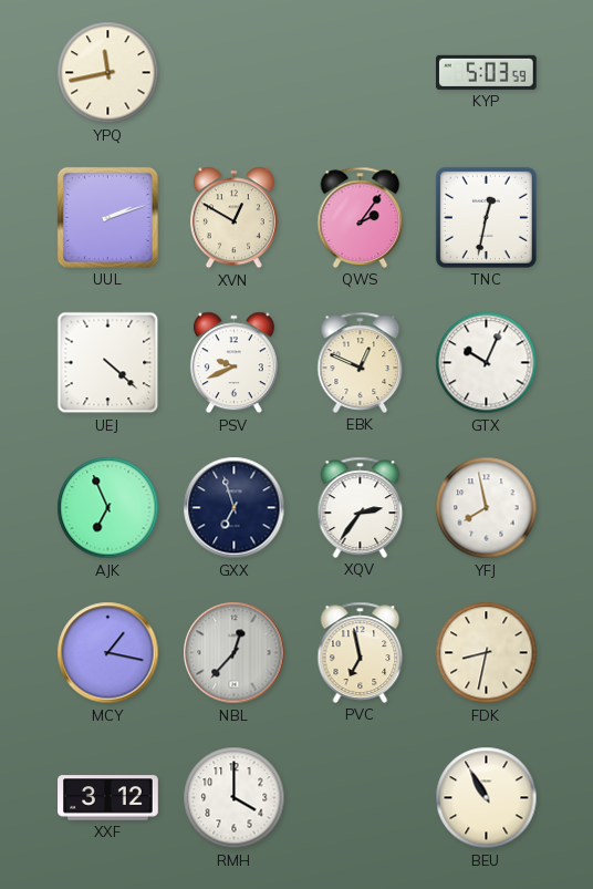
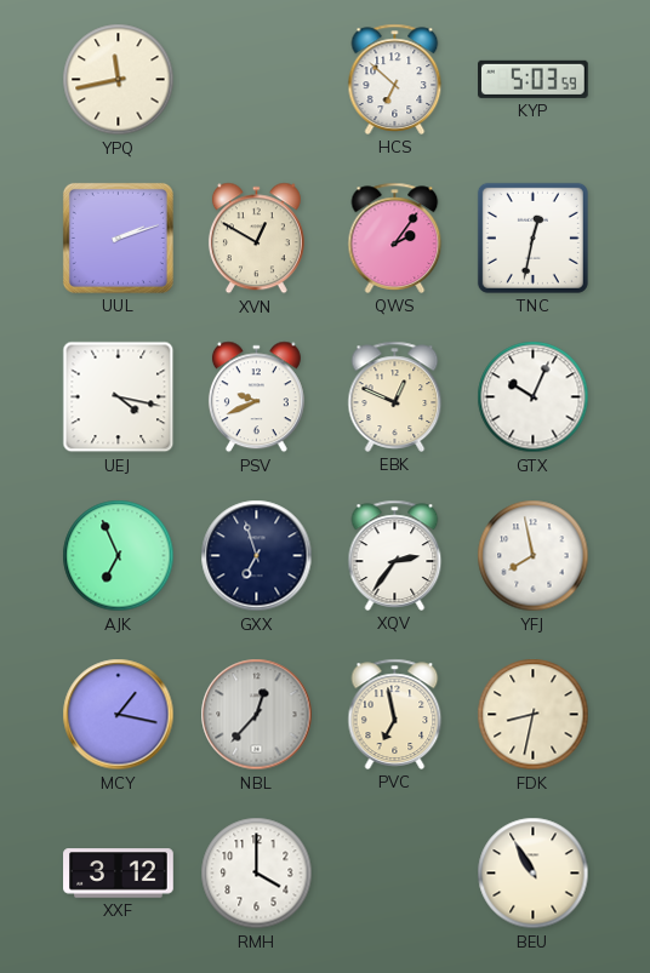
HCS: none -> 6:52
UEJ: 4:22 -> 4:17
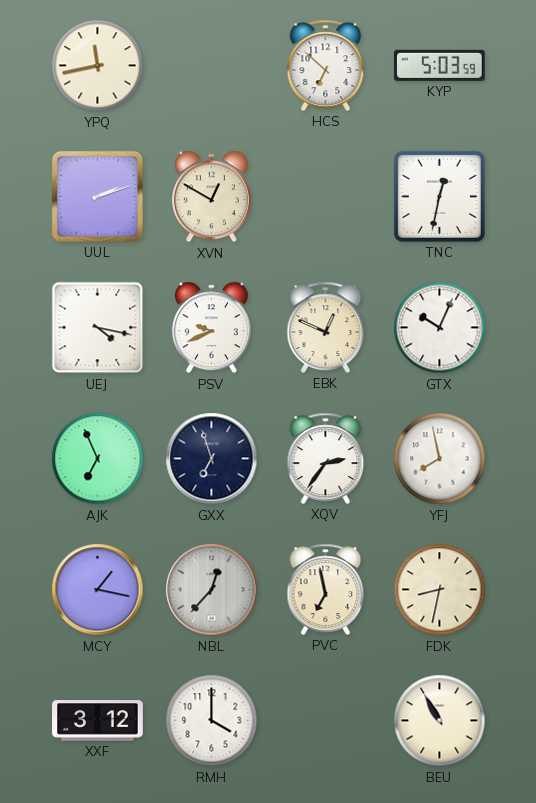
QWS: 2:06 -> none
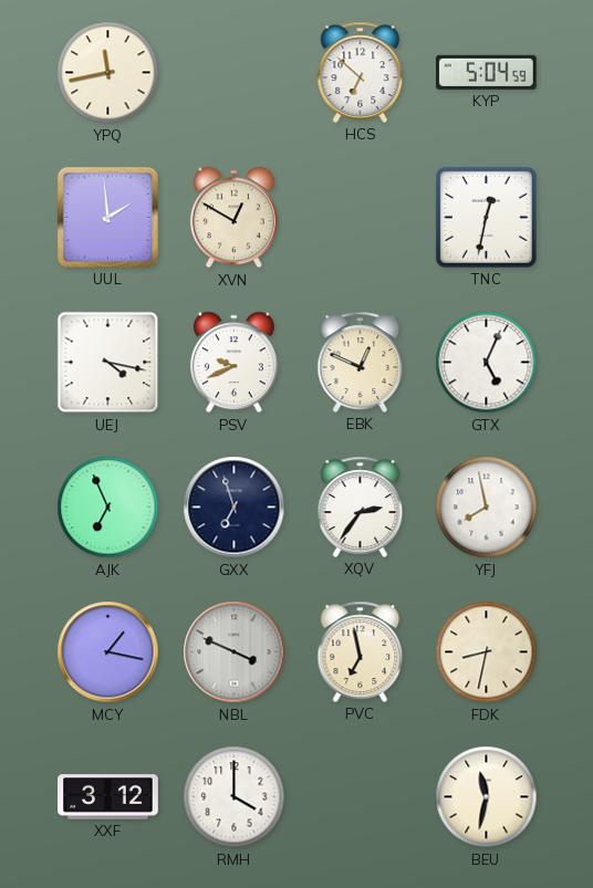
KYP: 5:03 -> 5:04
UUL: 2:12 -> 1:59
GTX: 10:04 -> 5:04
NBL: 12:37 -> 3:49
BEU: 10:55 -> 11:32
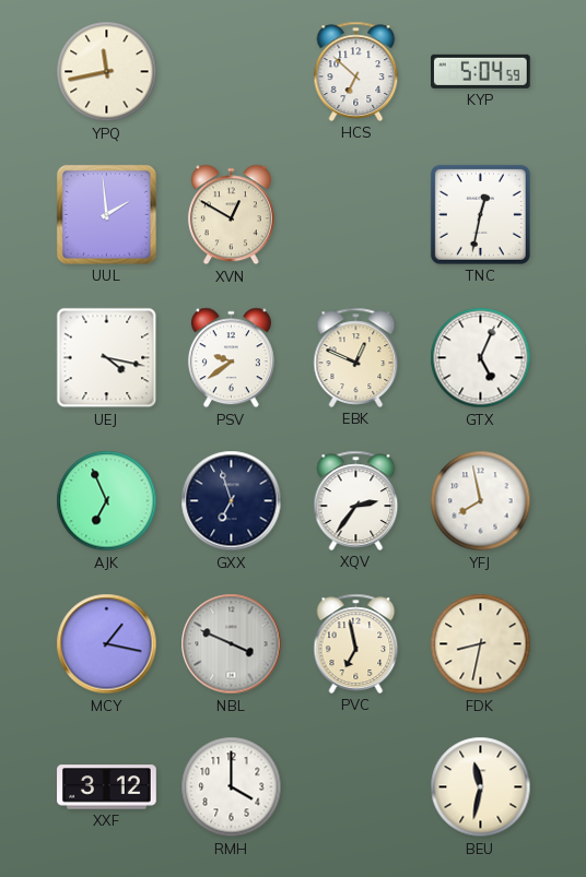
PSV: 9:41 -> 9:39
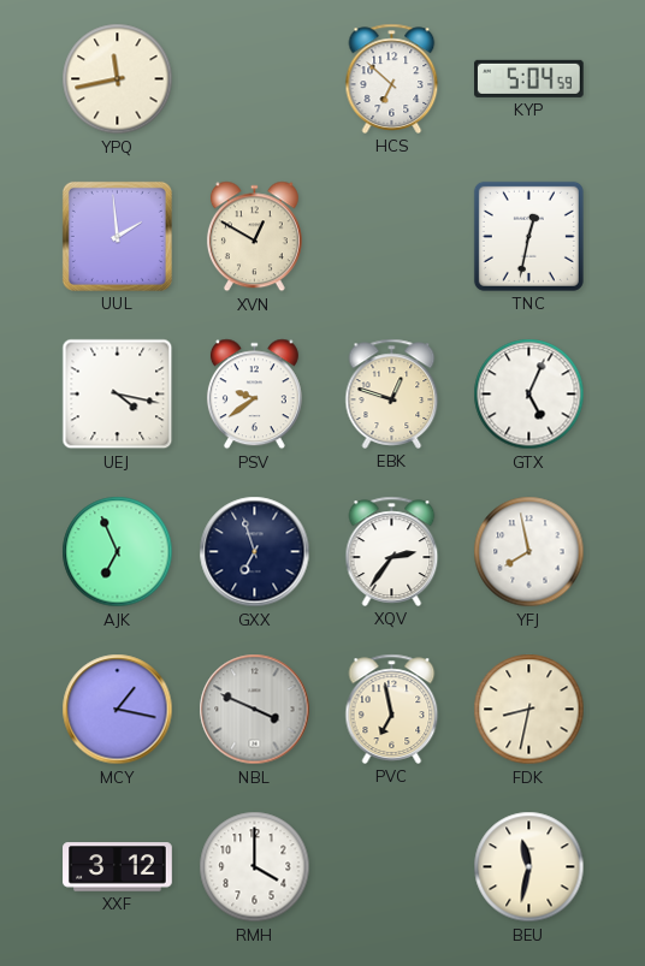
EBK: 12:49 -> 12:48
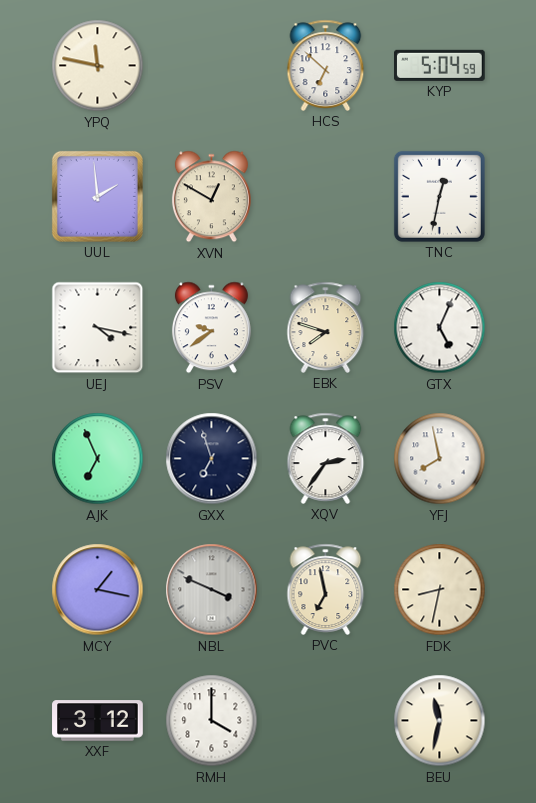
YPQ: 11:43 -> 11:47
EBK: 12:48 -> 7:48
